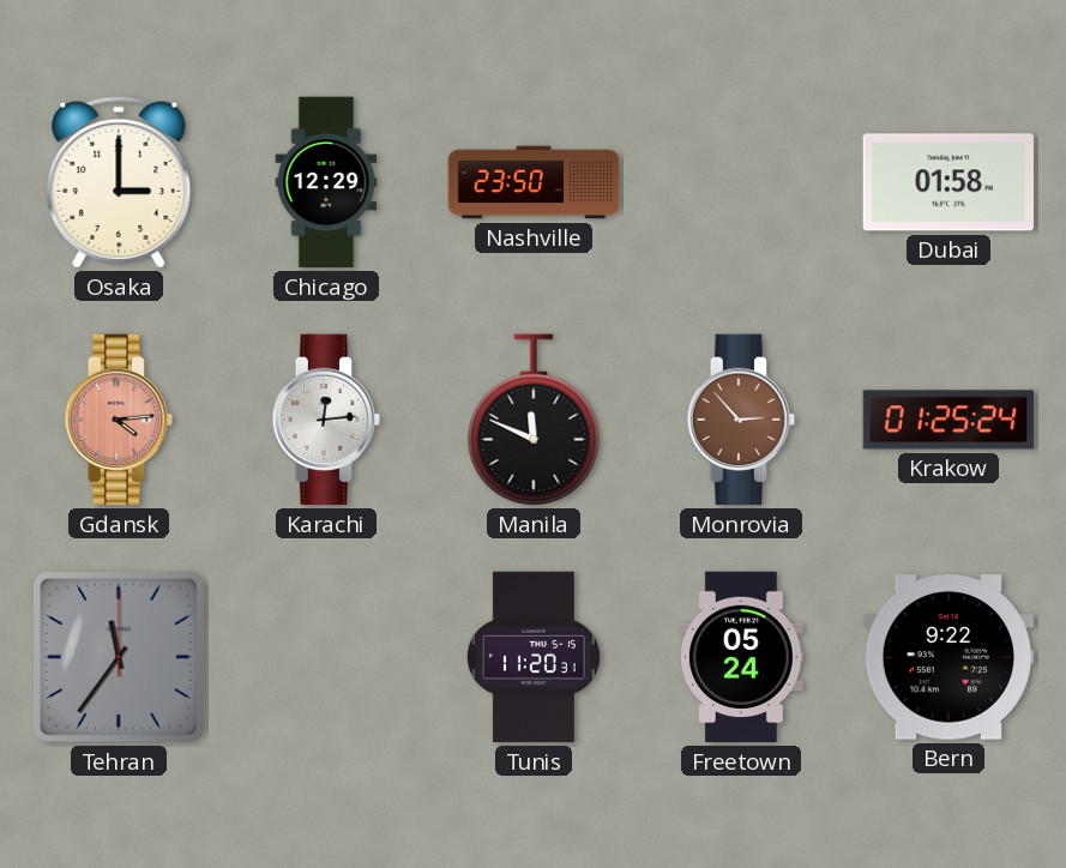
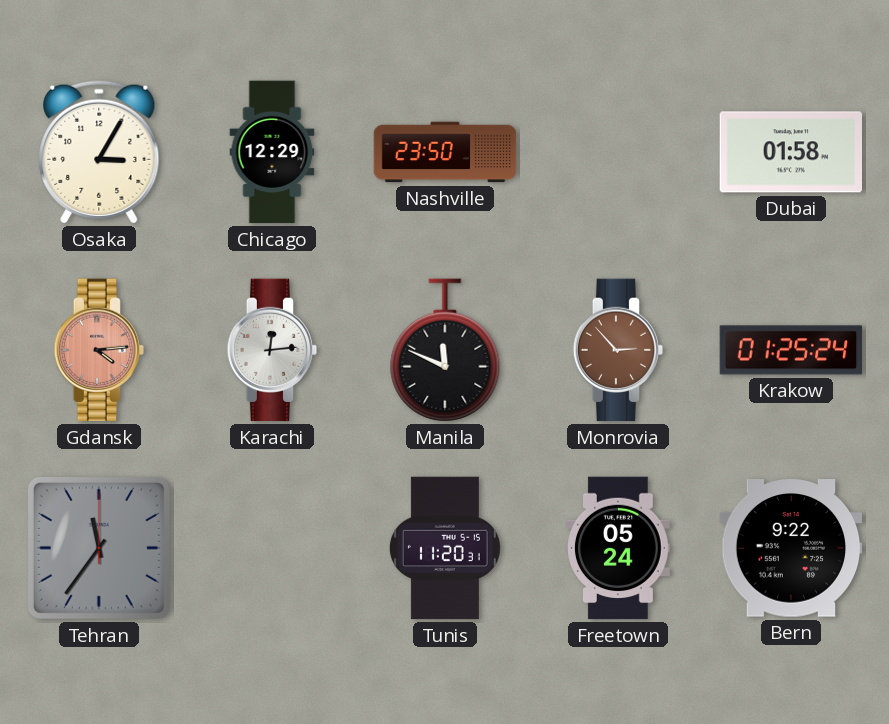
Osaka: 3:00 -> 3:05
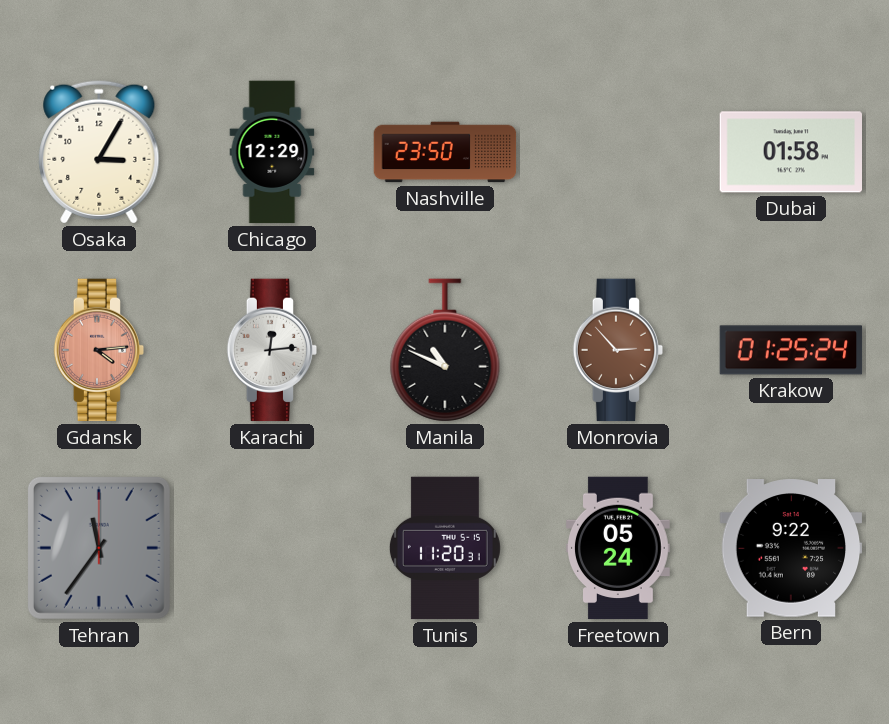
Manila: 11:49 -> 10:49
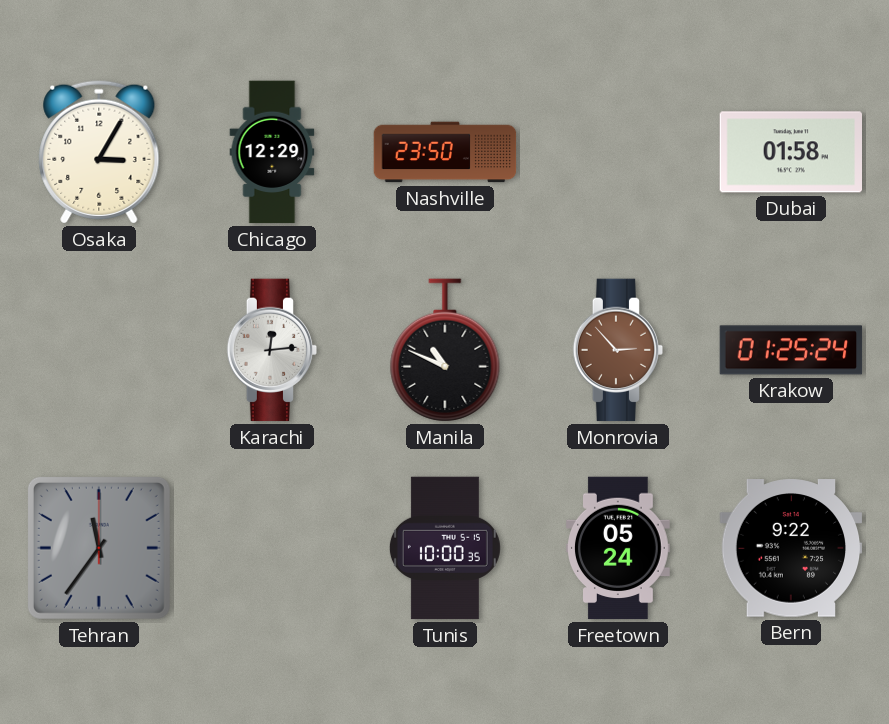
Gdansk: 4:14 -> none
Tunis: 11:20 -> 10:00
